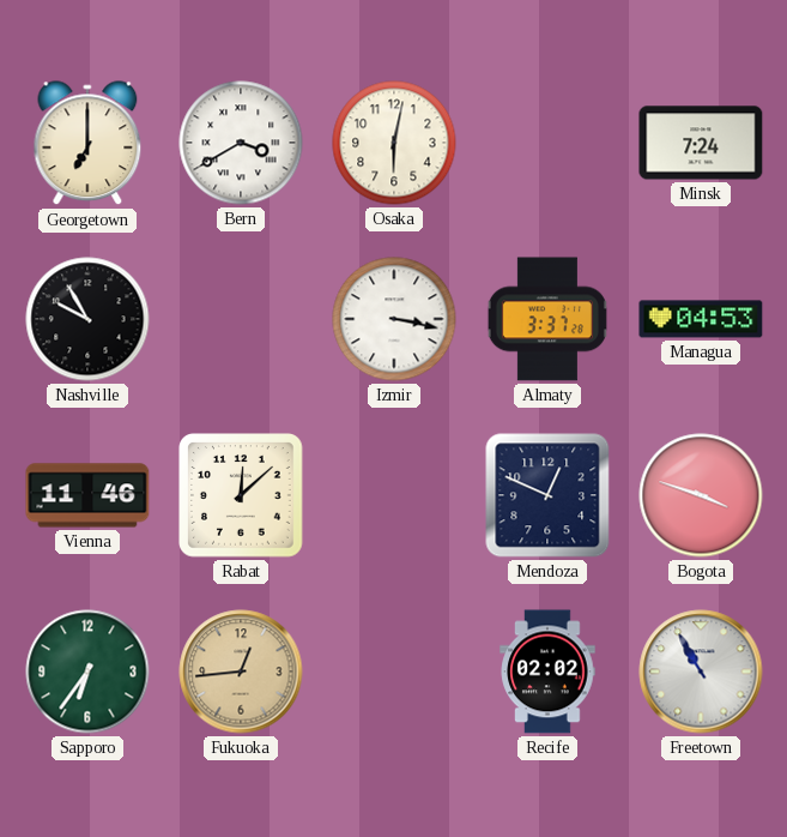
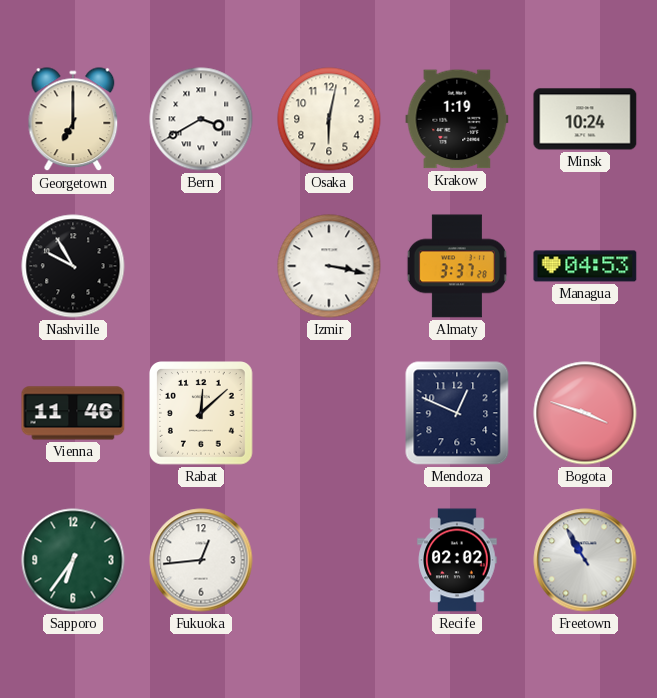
Krakow: none -> 1:19
Minsk: 7:24 -> 10:24
Fukuoka dial: champagne -> white
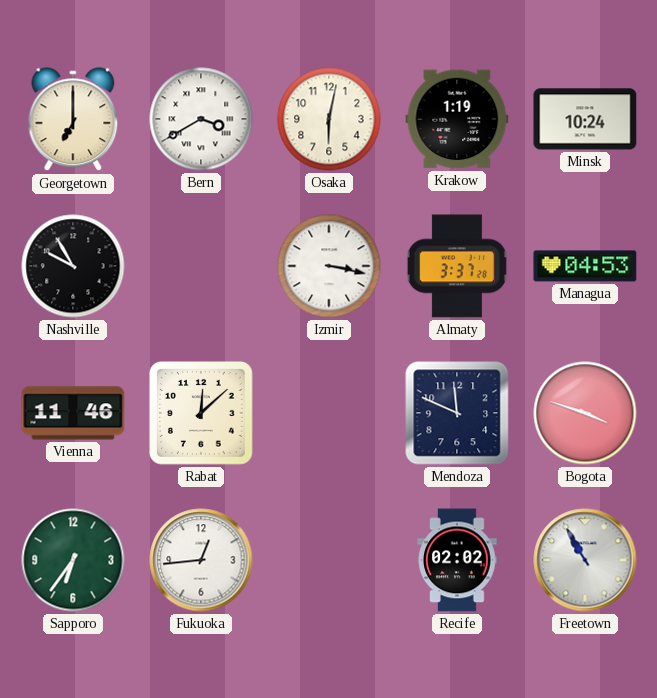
Mendoza: 12:49 -> 11:49
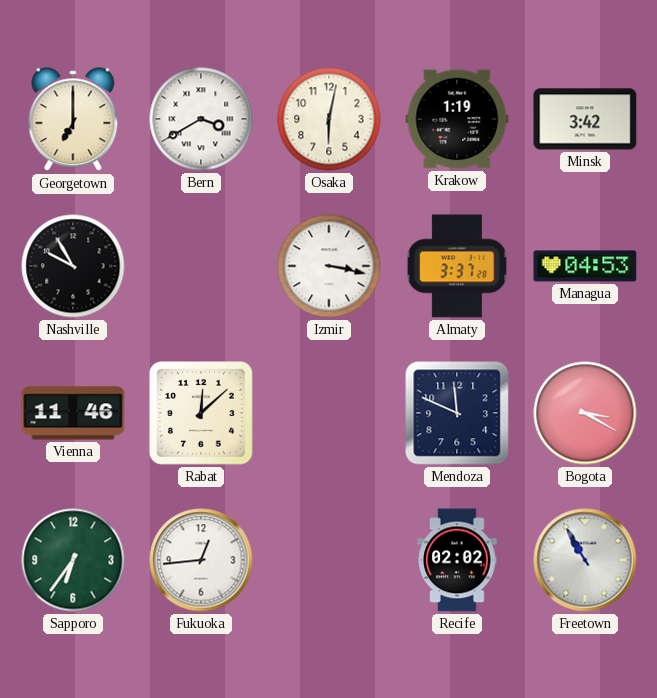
Minsk: 10:24 -> 3:42
Bogota: 3:48 -> 3:20
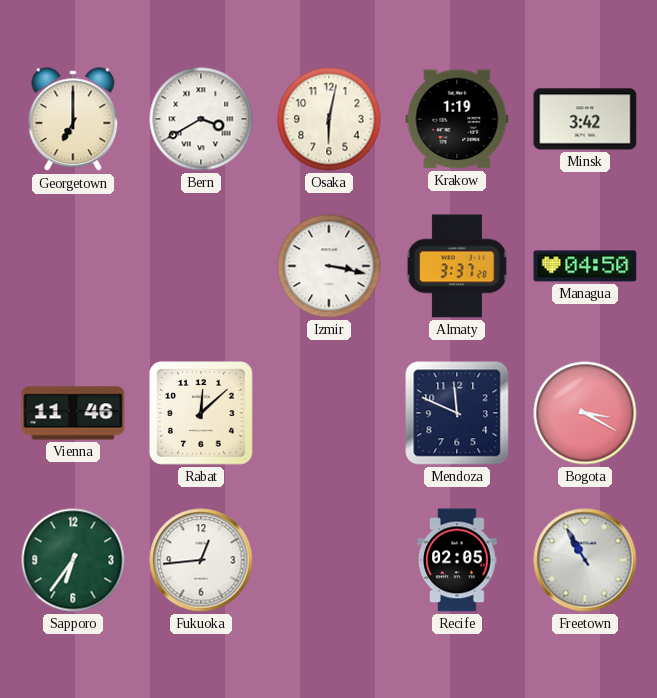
Nashville: 9:55 -> none
Managua: 04:53 -> 04:50
Recife: 02:02 -> 02:05
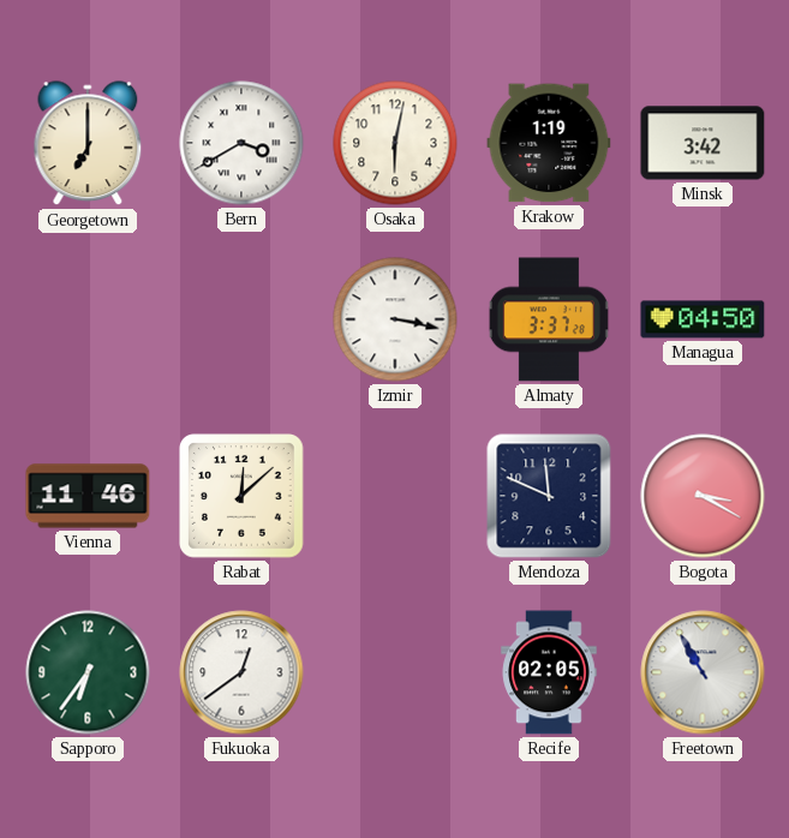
Fukuoka: 12:44 -> 12:39
